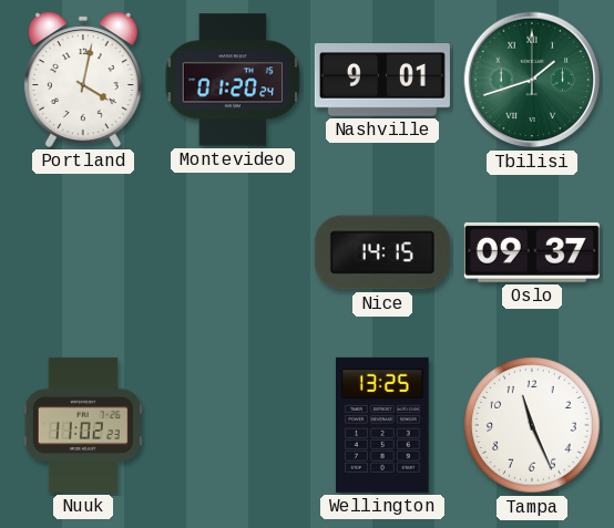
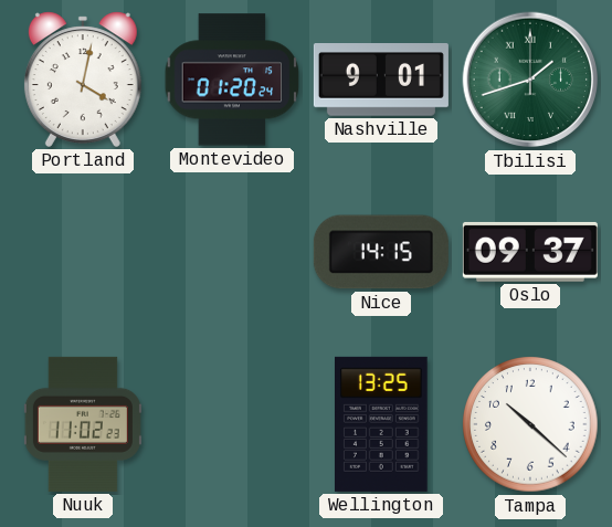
Tampa: 11:26 -> 10:22
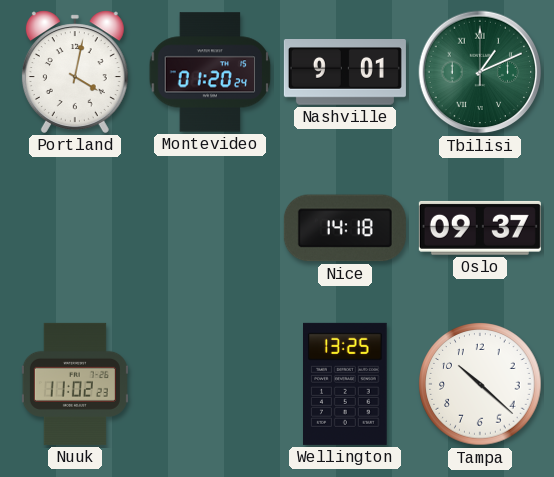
Tbilisi: 1:42 -> 1:11
Nice: 14:15 -> 14:18
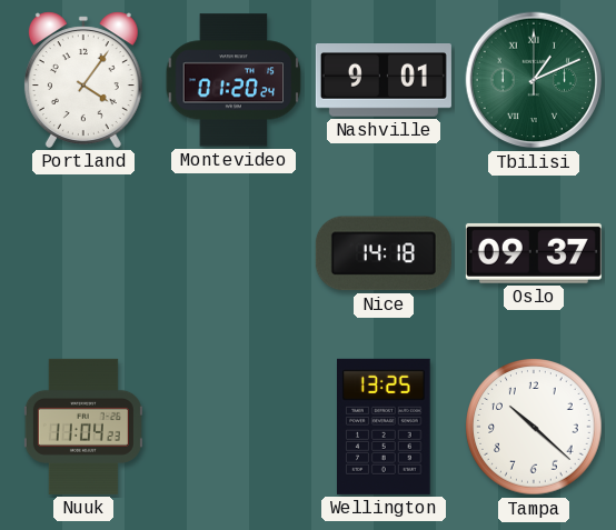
Portland: 4:02 -> 4:06
Nuuk: 11:02 -> 11:04
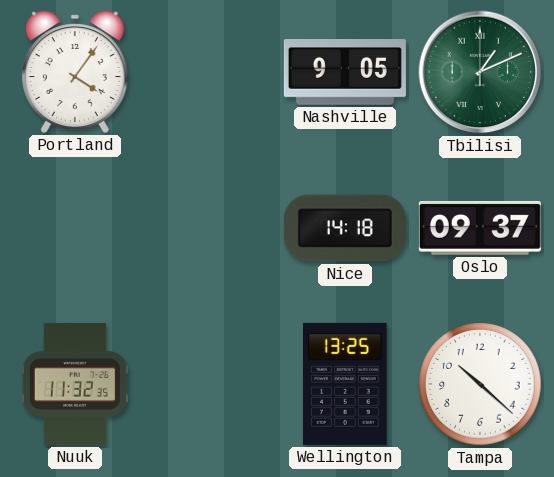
Montevideo: 01:20 -> none
Nashville: 9:01 -> 9:05
Nuuk: 11:04 -> 11:32
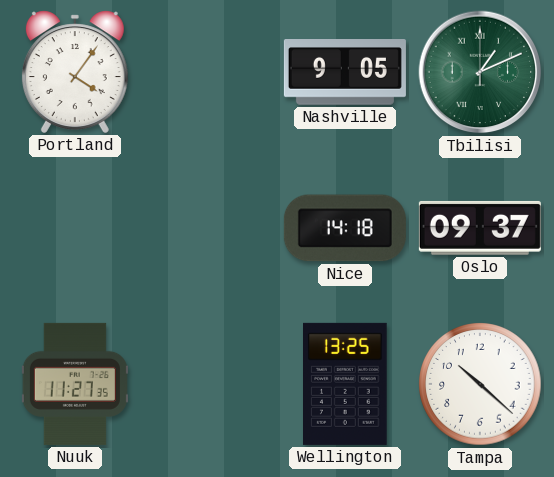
Nuuk: 11:32 -> 11:27
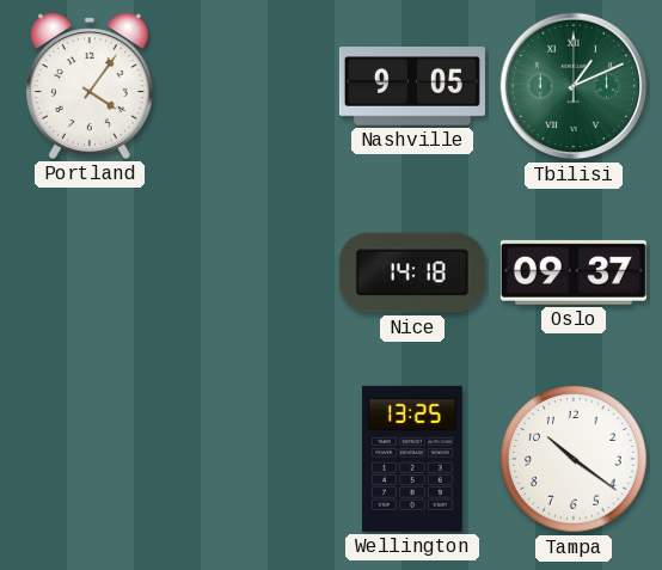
Nuuk: 11:27 -> none
Tampa: 10:22 -> 10:21
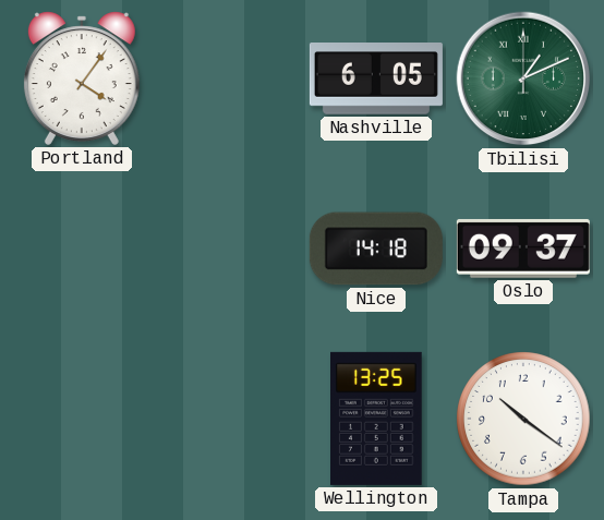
Nashville: 9:05 -> 6:05
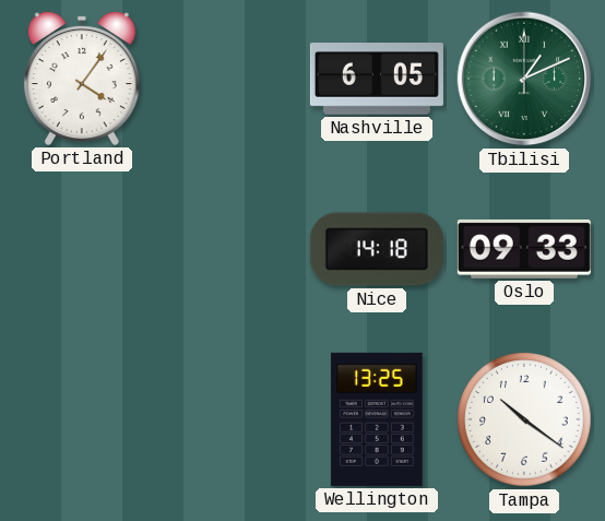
Oslo: 09:37 -> 09:33
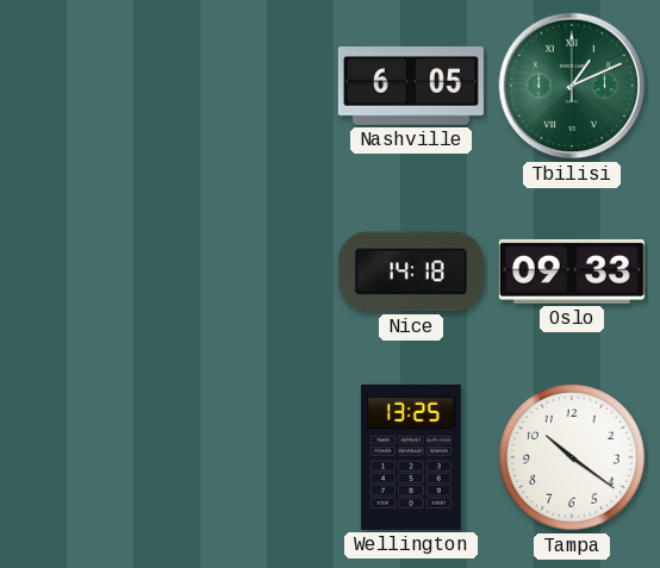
Portland: 4:06 -> none
